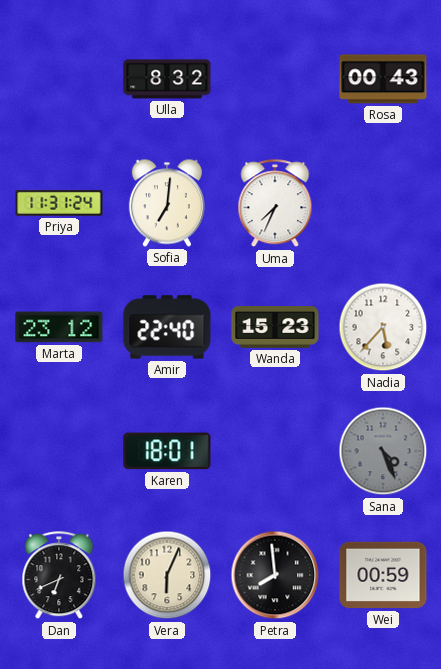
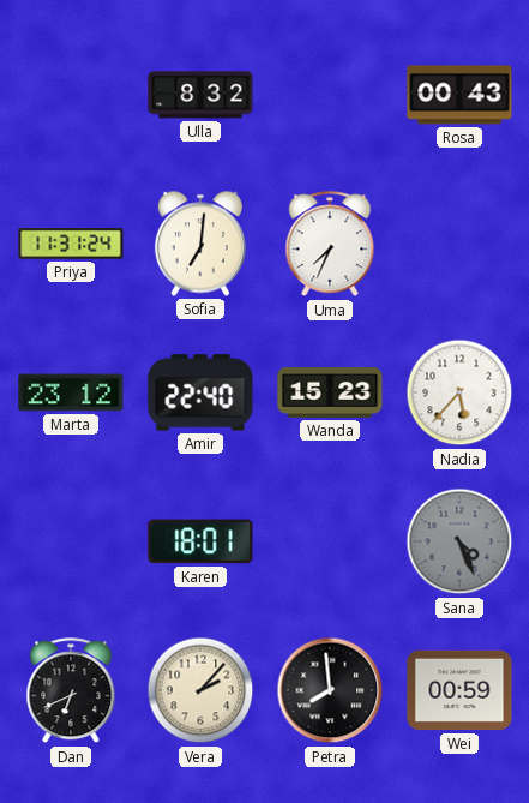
Vera: 6:04 -> 2:07
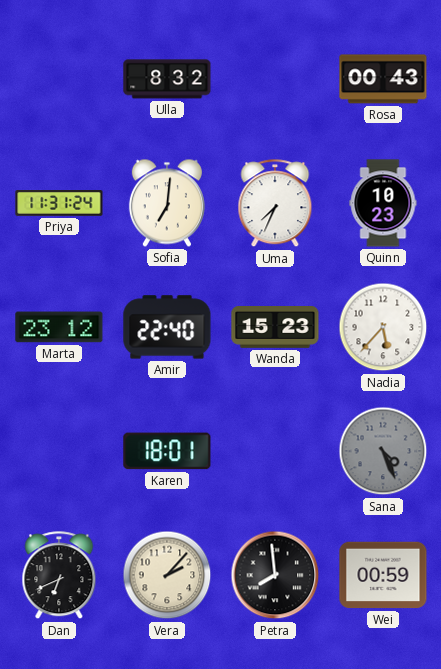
Quinn: none -> 10:23
